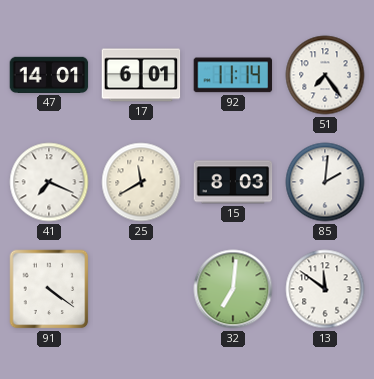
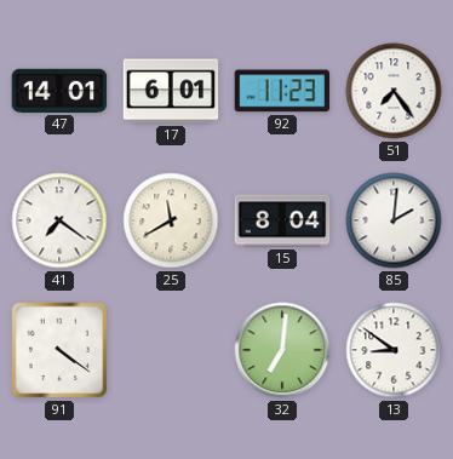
92: 11:14 -> 11:23
41: 7:19 -> 7:21
15: 8:03 -> 8:04
13: 11:51 -> 8:51
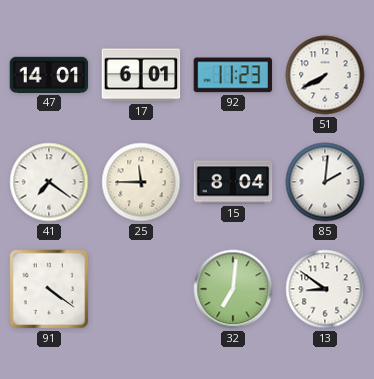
51: 7:24 -> 7:40
25: 11:40 -> 11:45
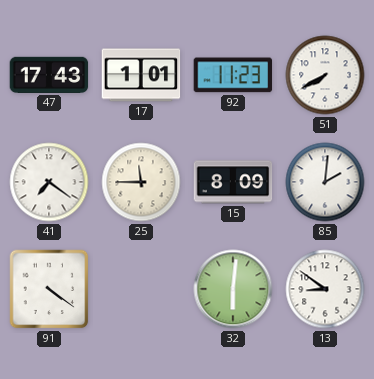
47: 14:01 -> 17:43
17: 6:01 -> 1:01
15: 8:04 -> 8:09
32: 7:01 -> 6:01
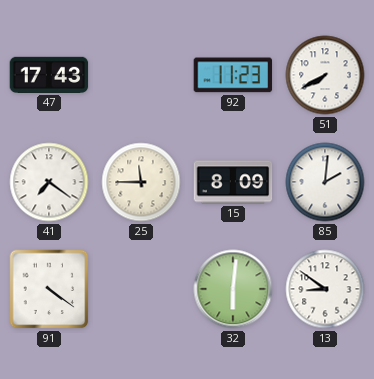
17: 1:01 -> none
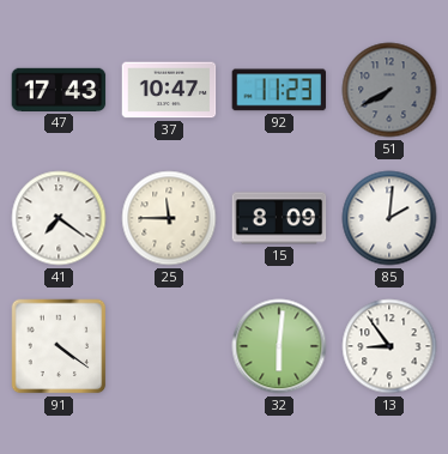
37: none -> 10:47
51 dial: white -> grey
13: 8:51 -> 8:54
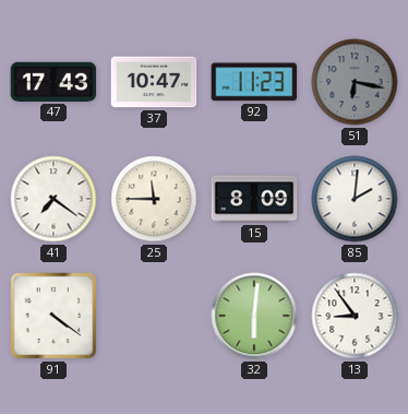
51: 7:40 -> 6:17
